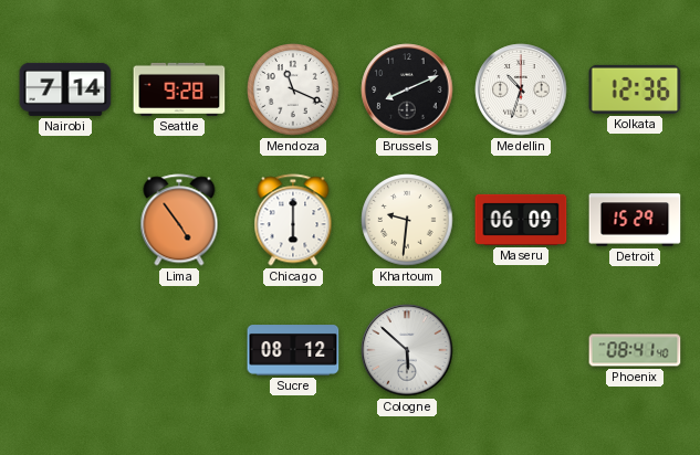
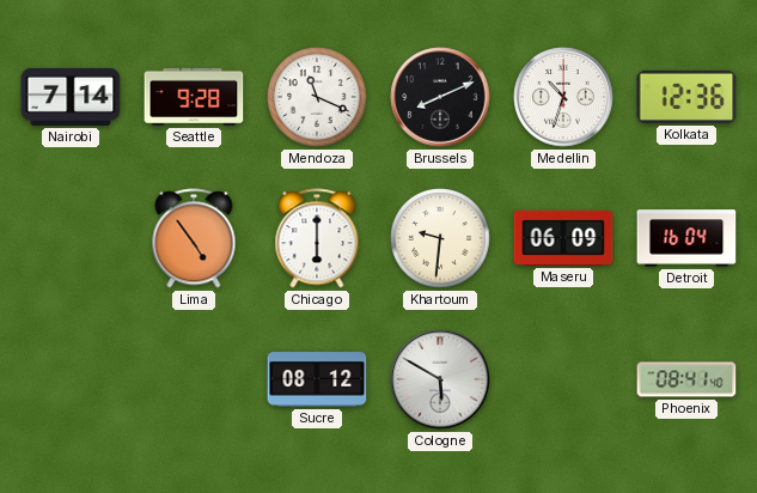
Detroit: 15:29 -> 16:04
Cologne: 5:52 -> 5:50
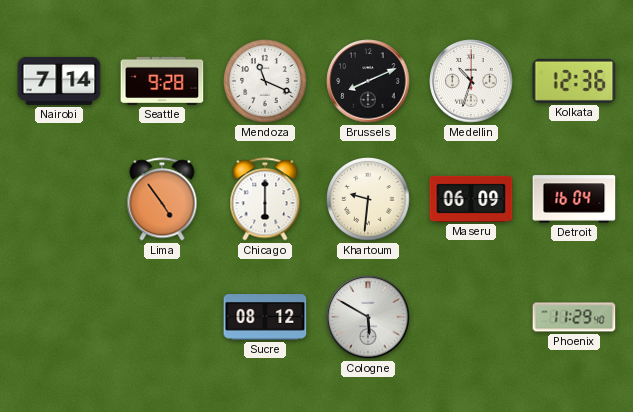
Phoenix: 08:41 -> 11:29
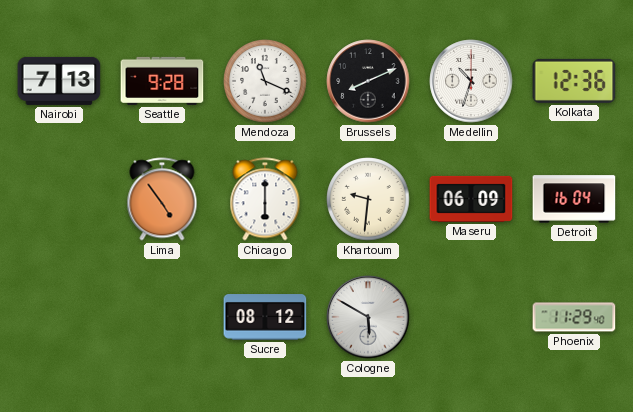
Nairobi: 7:14 -> 7:13
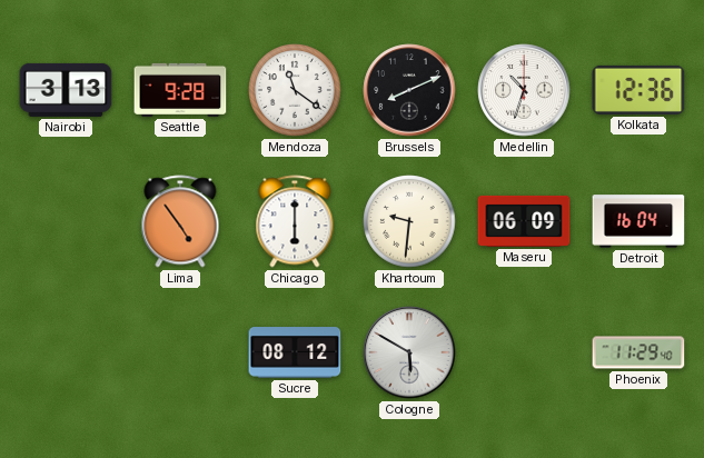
Nairobi: 7:13 -> 3:13
Mendoza: 11:19 -> 11:21
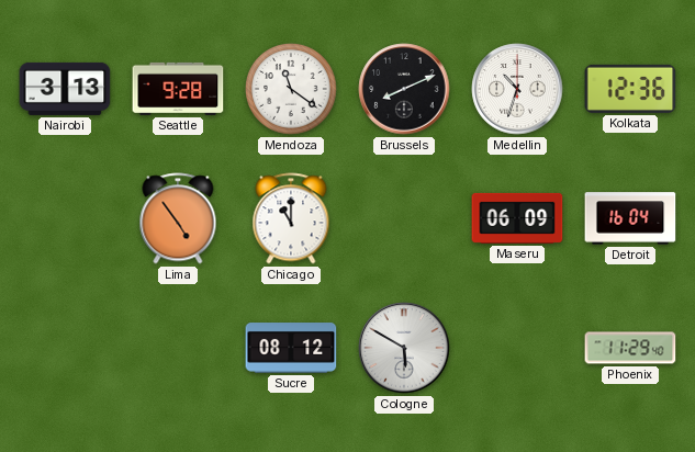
Chicago: 6:00 -> 11:00
Khartoum: 9:31 -> none
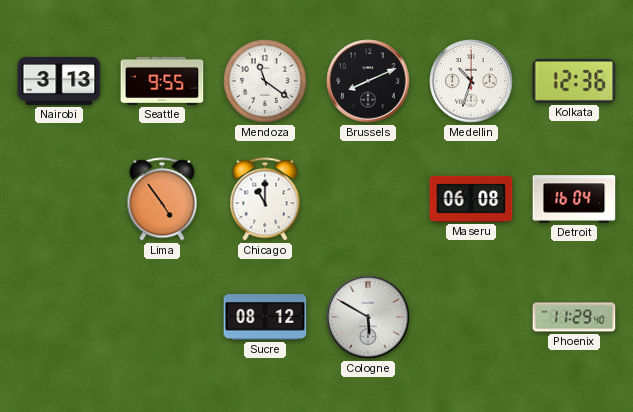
Seattle: 9:28 -> 9:55
Maseru: 06:09 -> 06:08
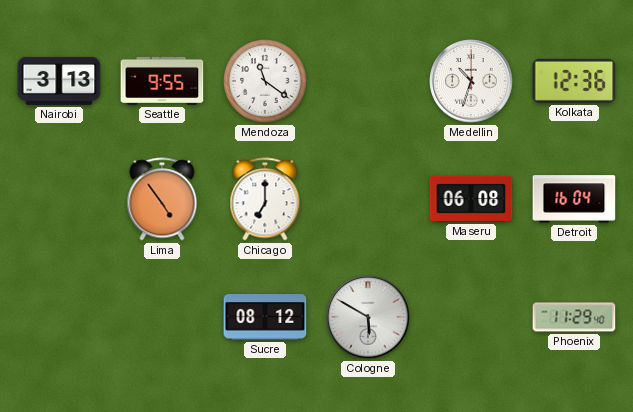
Brussels: 8:11 -> none
Chicago: 11:00 -> 7:00
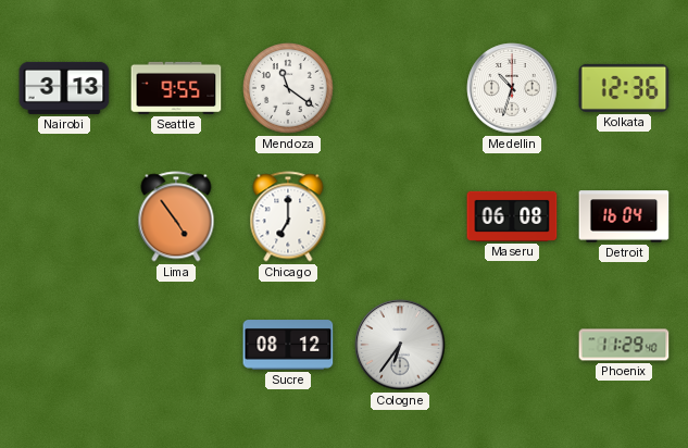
Cologne: 5:50 -> 6:36
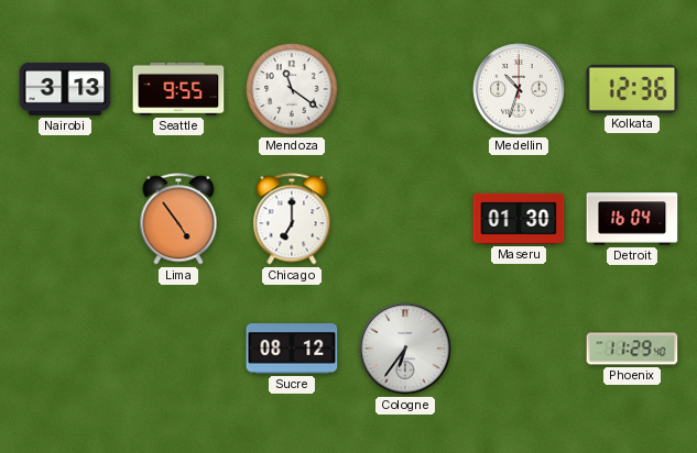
Maseru: 06:08 -> 01:30
